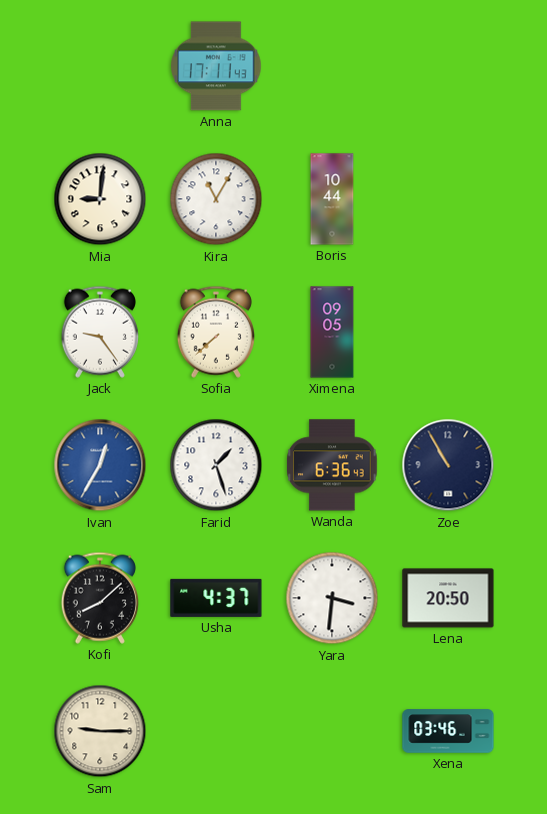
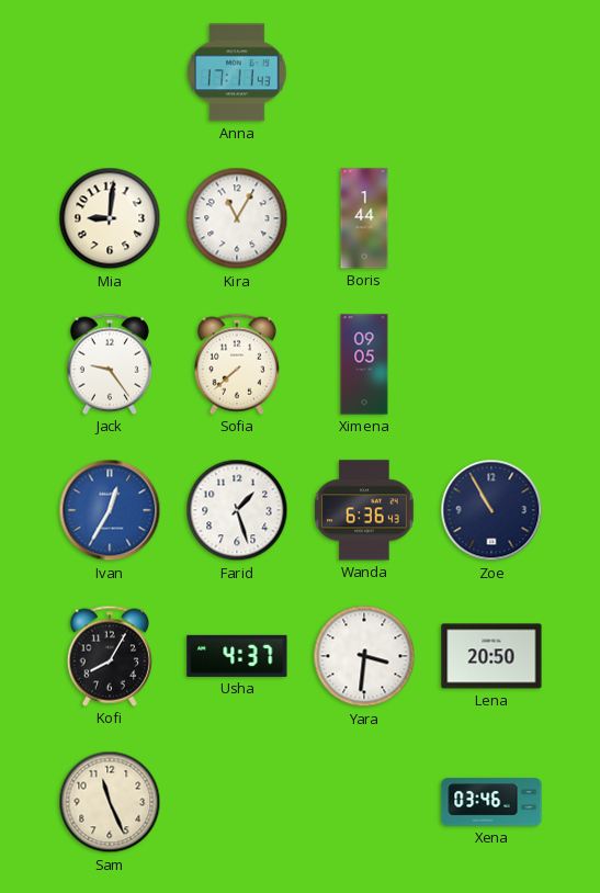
Boris: 10:44 -> 1:44
Kofi: 8:08 -> 8:05
Sam: 9:15 -> 11:26
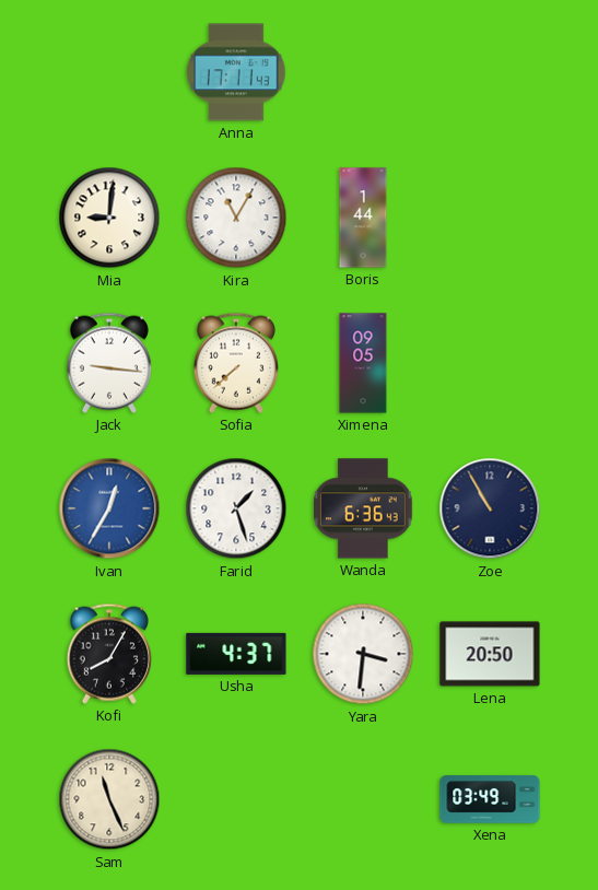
Jack: 9:24 -> 9:16
Xena: 03:46 -> 03:49
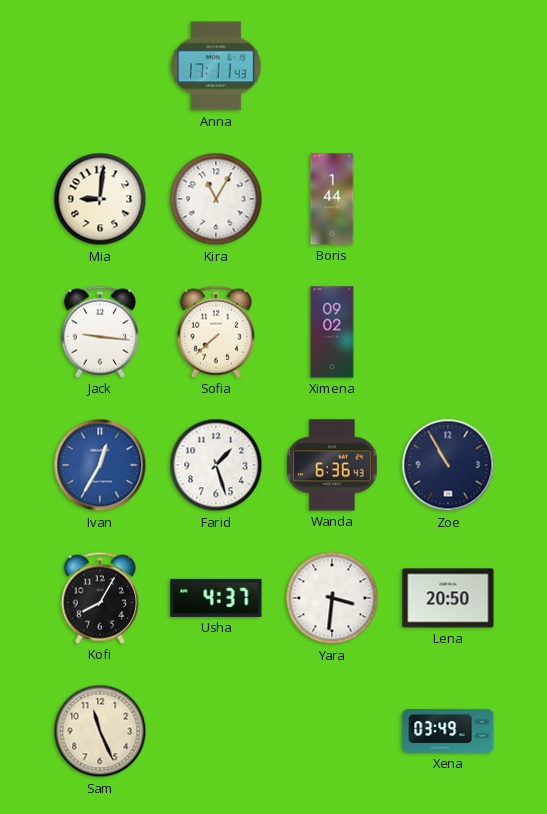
Ximena: 09:05 -> 09:02
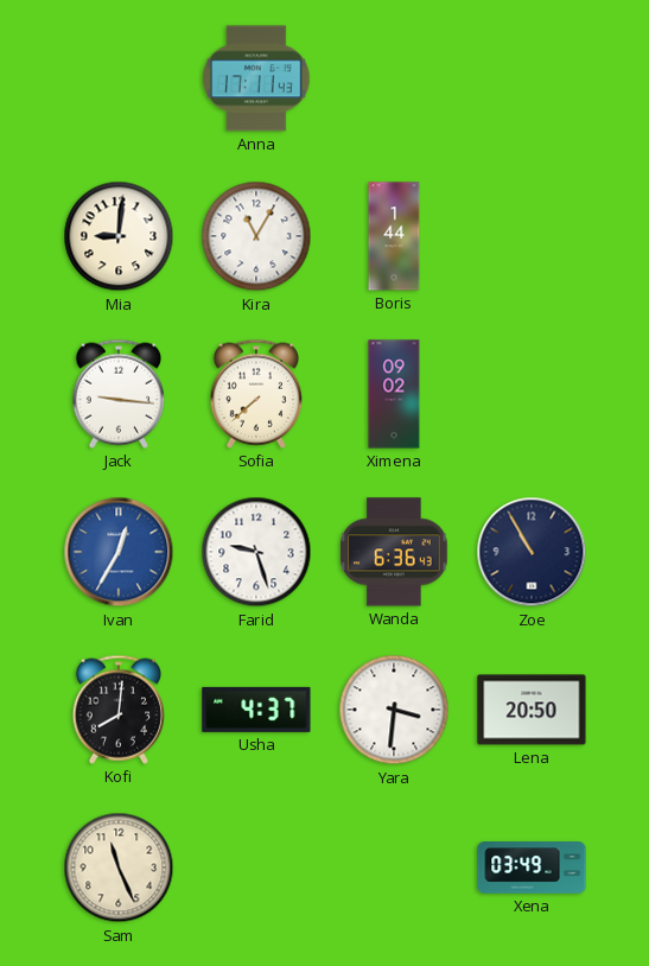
Farid: 1:27 -> 9:27
Kofi: 8:05 -> 8:01
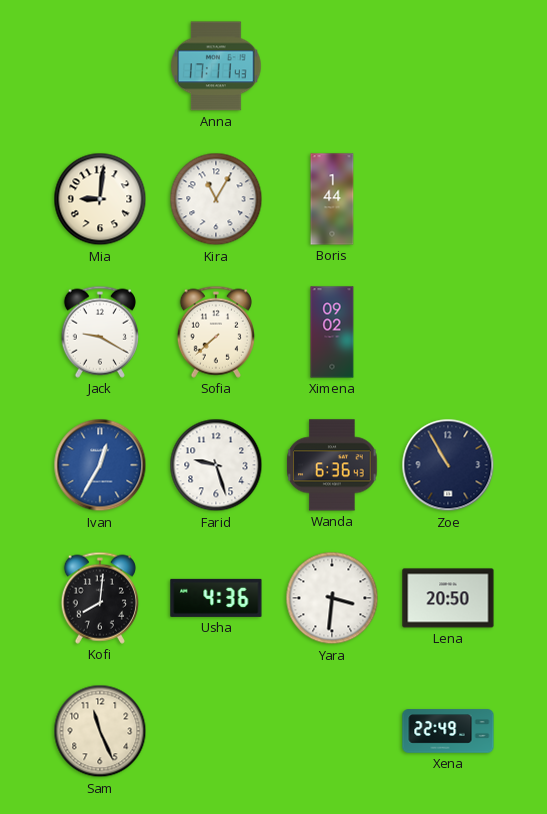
Jack: 9:16 -> 9:20
Usha: 4:37 -> 4:36
Xena: 03:49 -> 22:49
